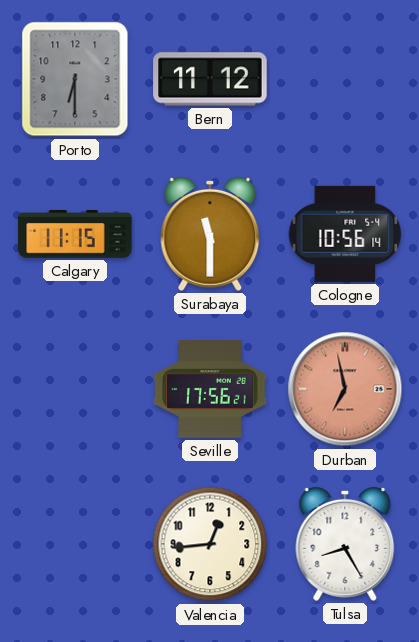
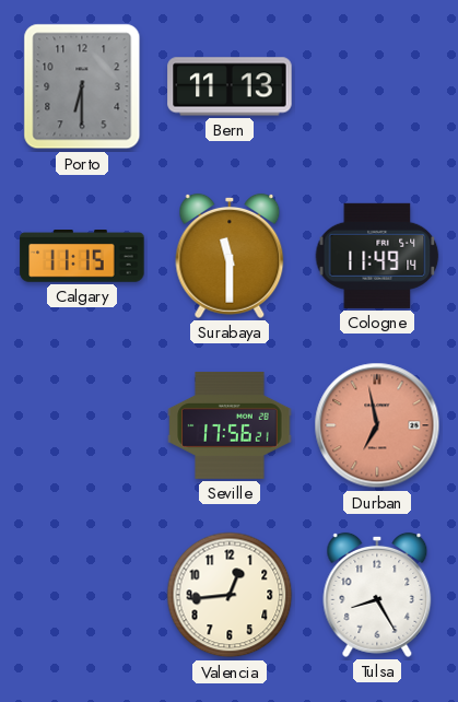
Bern: 11:12 -> 11:13
Cologne: 10:56 -> 11:49
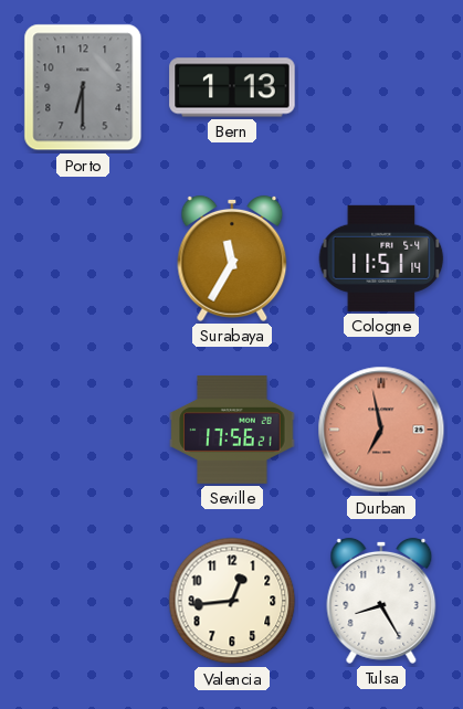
Bern: 11:13 -> 1:13
Calgary: 11:15 -> none
Surabaya: 11:30 -> 11:35
Cologne: 11:49 -> 11:51
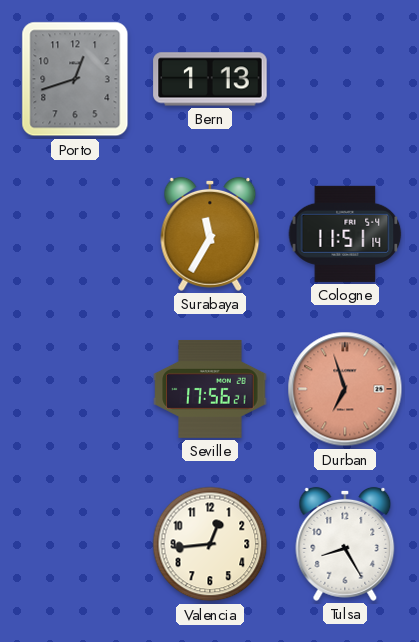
Porto: 6:30 -> 12:42
Durban: 6:58 -> 6:57
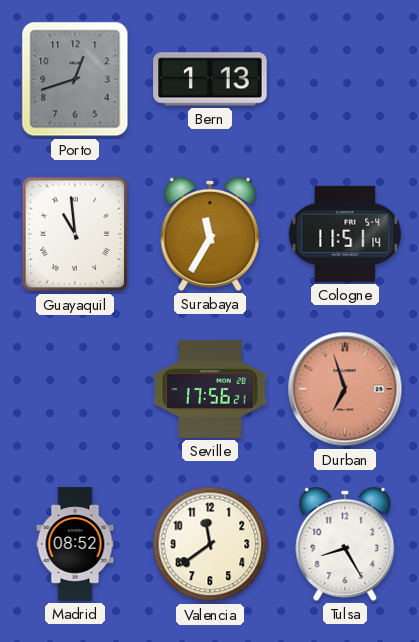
Guayaquil: none -> 10:59
Madrid: none -> 08:52
Valencia: 12:44 -> 11:39
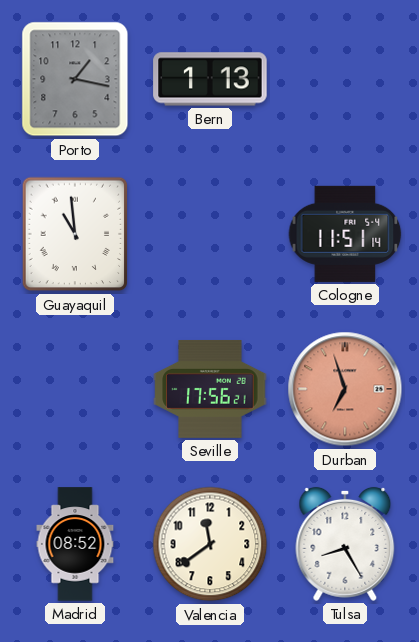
Porto: 12:42 -> 1:17
Surabaya: 11:35 -> none
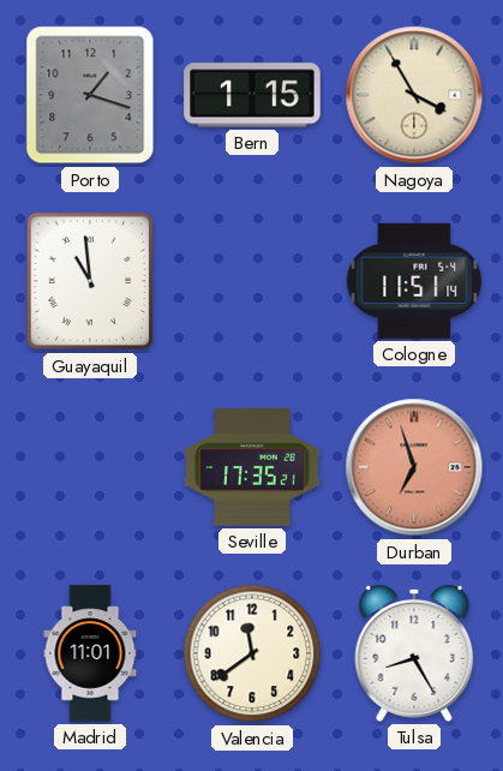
Porto: 1:17 -> 1:18
Bern: 1:13 -> 1:15
Nagoya: none -> 3:55
Seville: 17:56 -> 17:35
Madrid: 08:52 -> 11:01
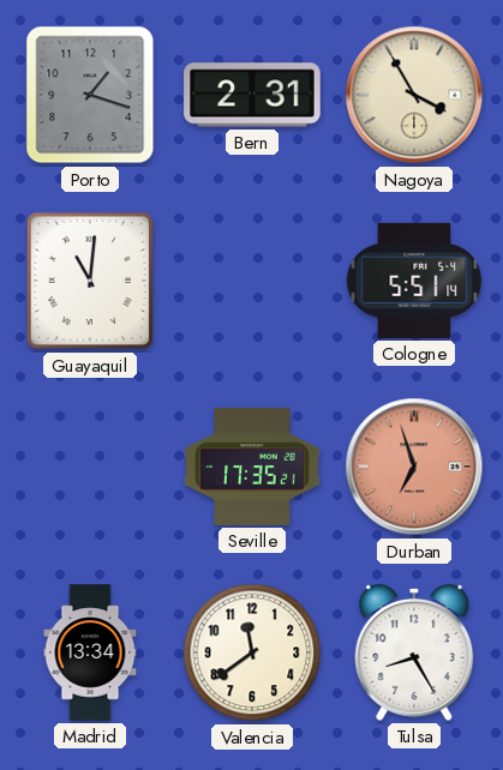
Bern: 1:15 -> 2:31
Guayaquil: 10:59 -> 11:01
Cologne: 11:51 -> 5:51
Madrid: 11:01 -> 13:34
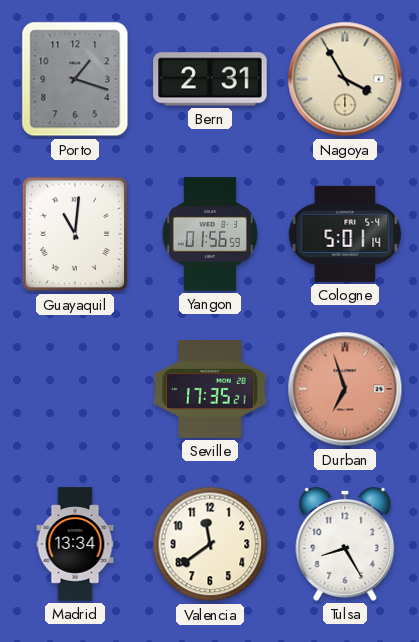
Yangon: none -> 01:56
Cologne: 5:51 -> 5:01
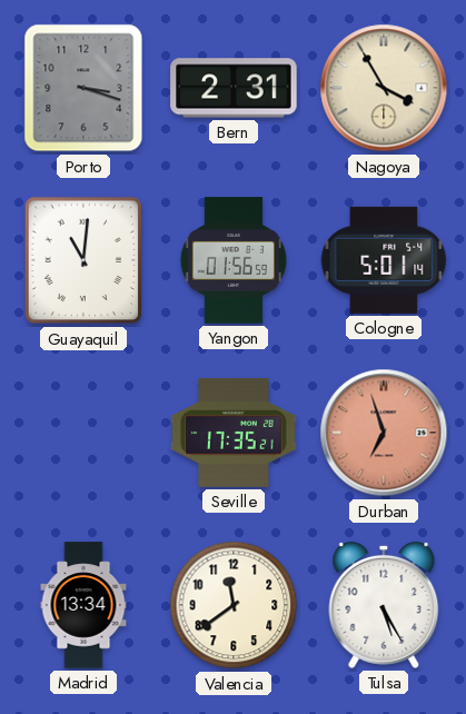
Porto: 1:18 -> 3:18
Tulsa: 8:25 -> 5:25
